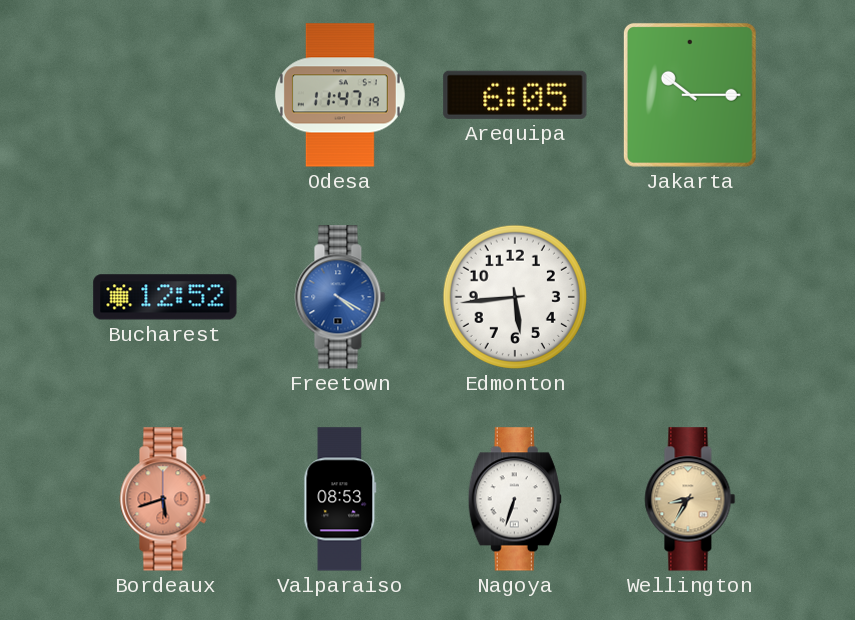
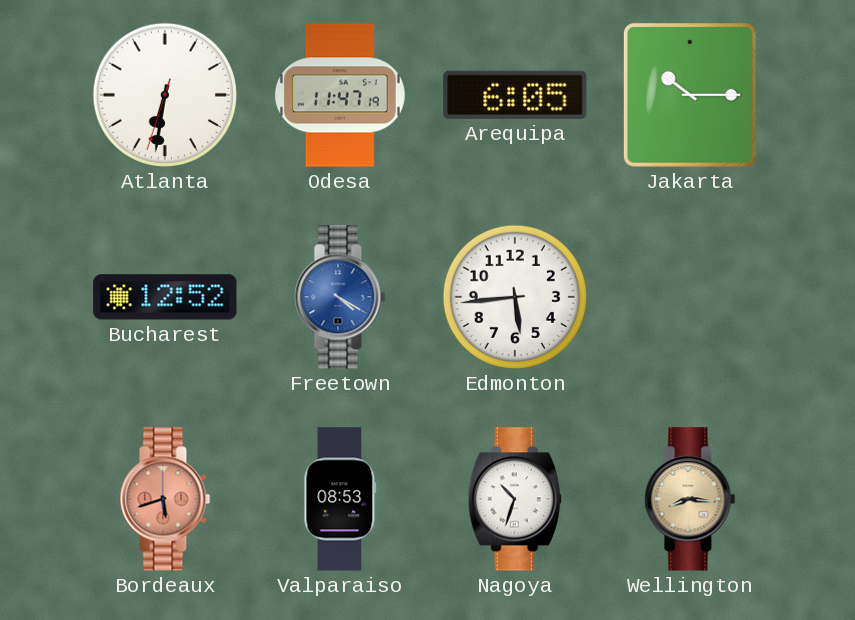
Atlanta: none -> 6:31
Nagoya: 6:33 -> 10:33
Wellington: 8:35 -> 8:16
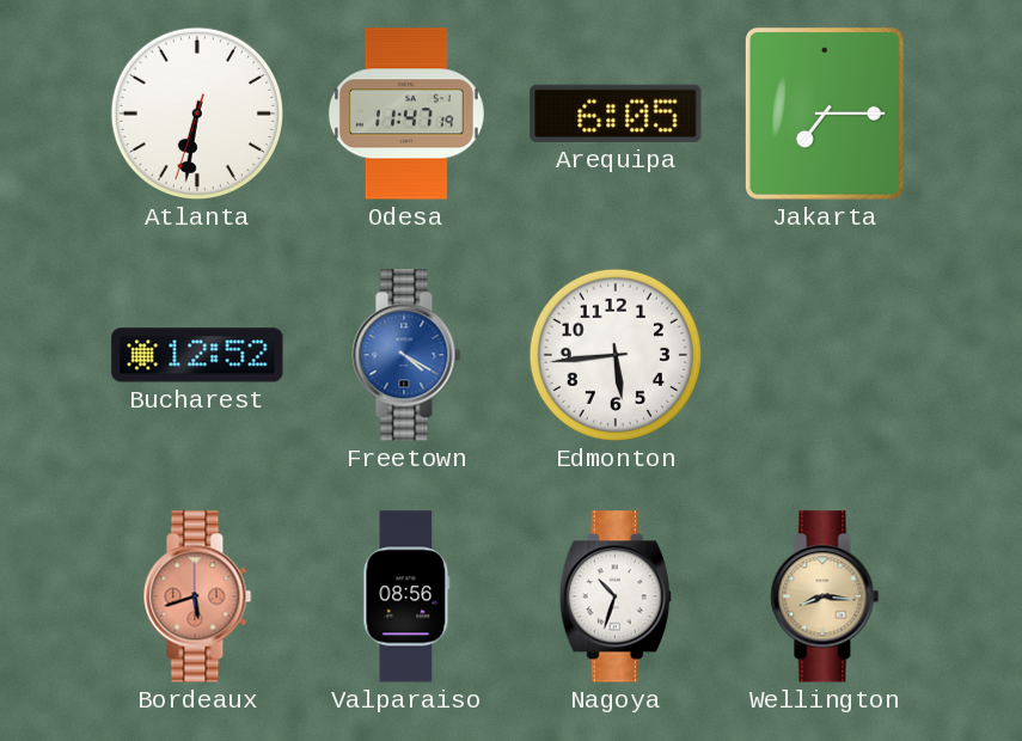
Jakarta: 10:15 -> 7:15
Valparaiso: 08:53 -> 08:56
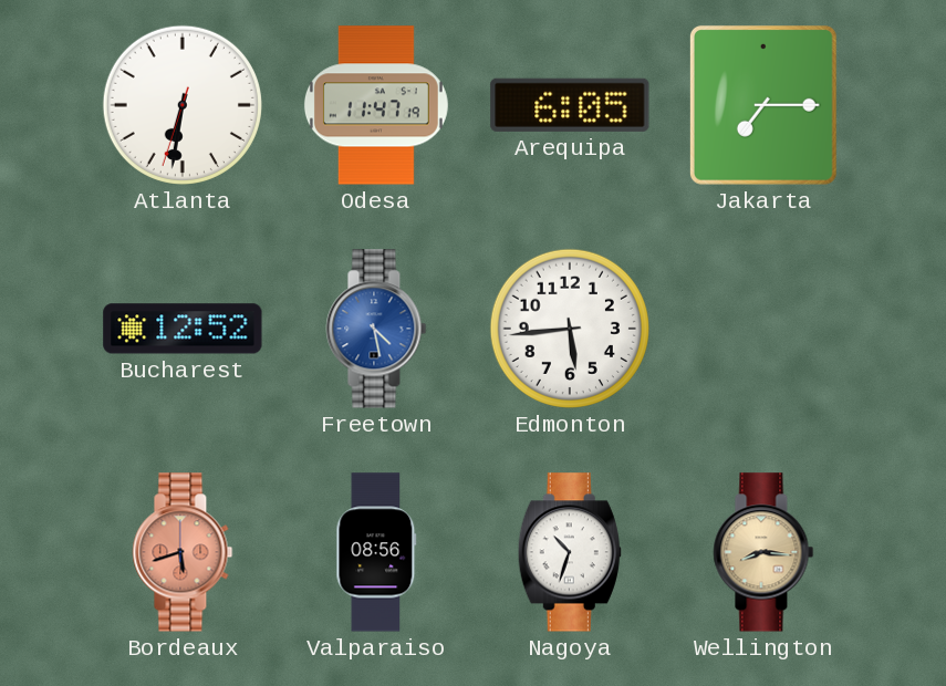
Freetown: 4:20 -> 4:28
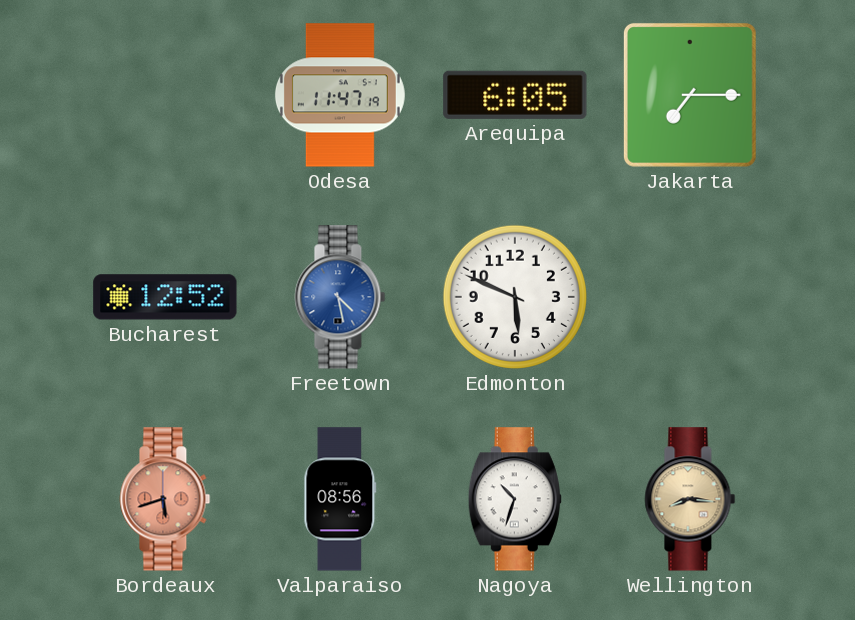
Atlanta: 6:31 -> none
Edmonton: 5:44 -> 5:49
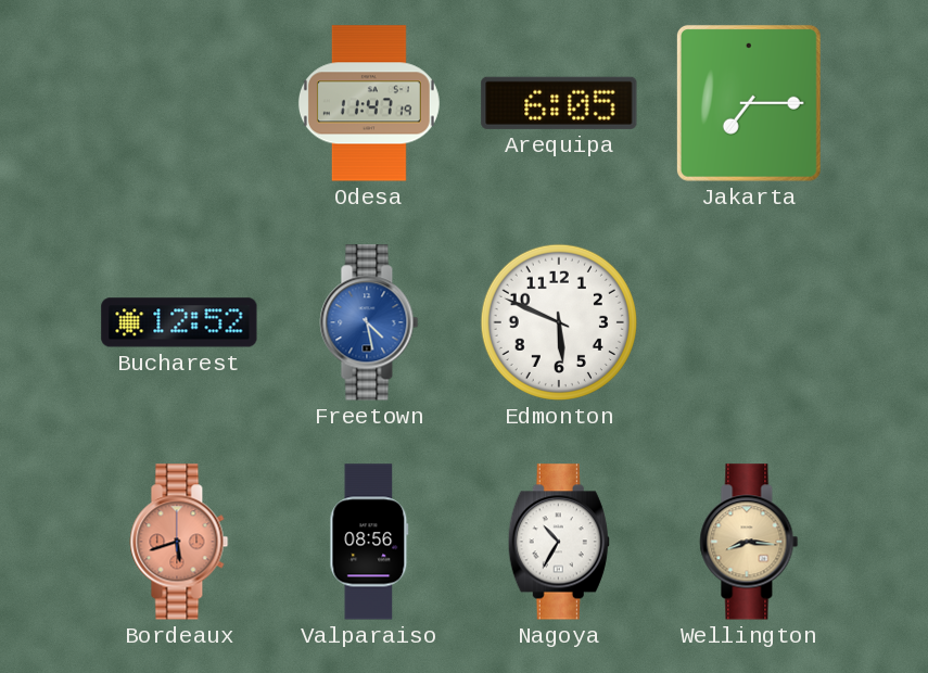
Nagoya: 10:33 -> 10:35
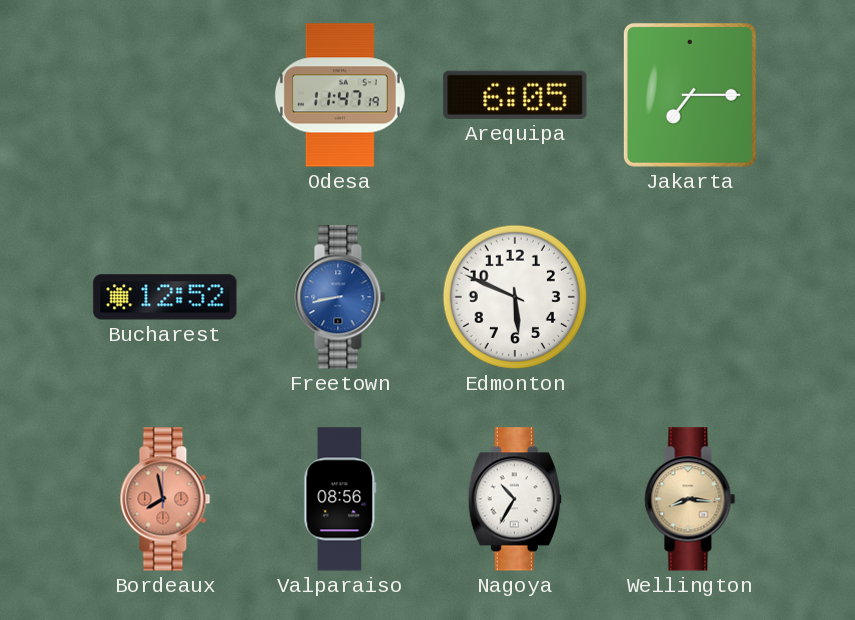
Freetown: 4:28 -> 8:43
Bordeaux: 5:42 -> 7:58
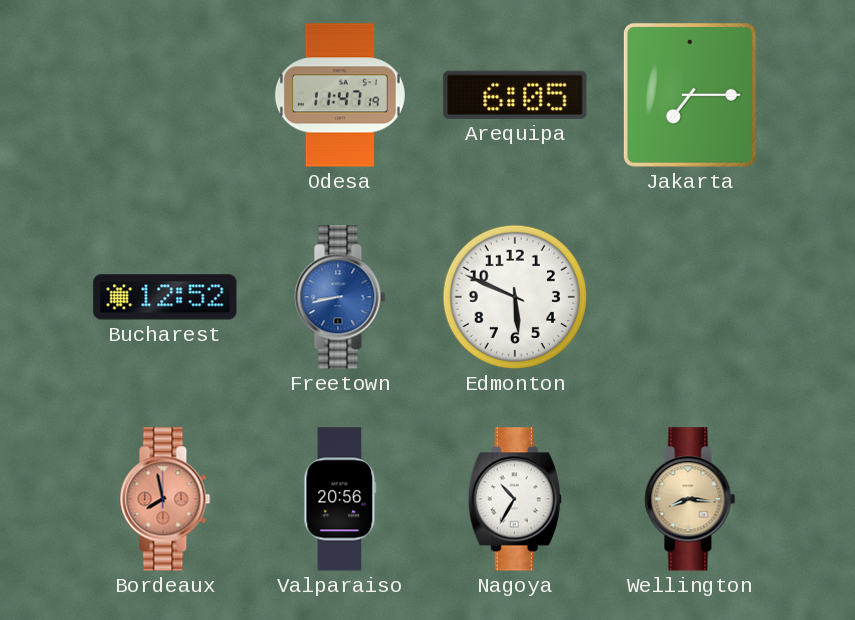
Valparaiso: 08:56 -> 20:56
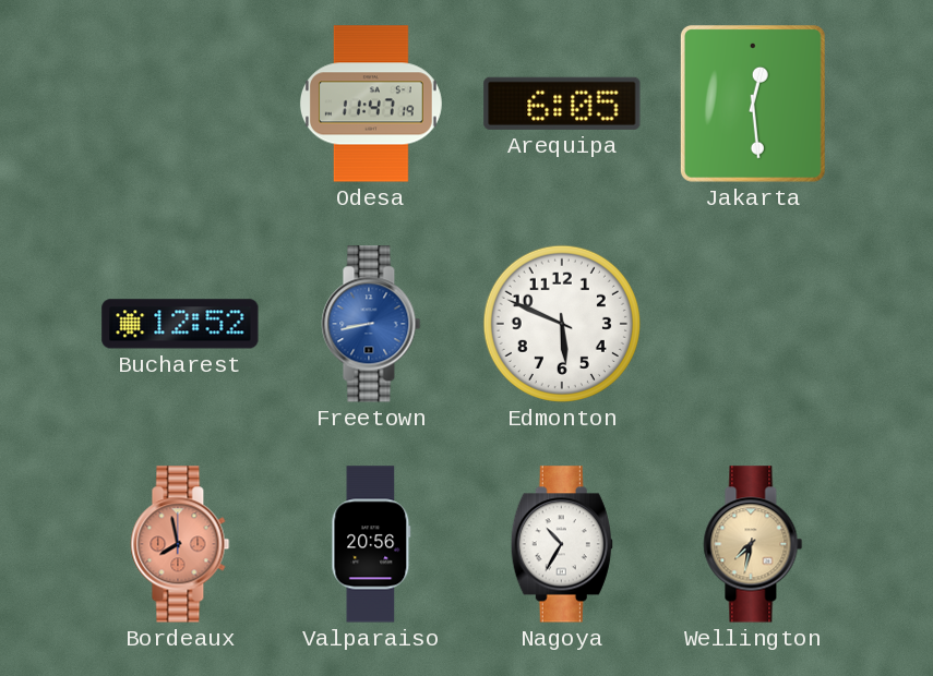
Jakarta: 7:15 -> 12:29
Wellington: 8:16 -> 7:32
